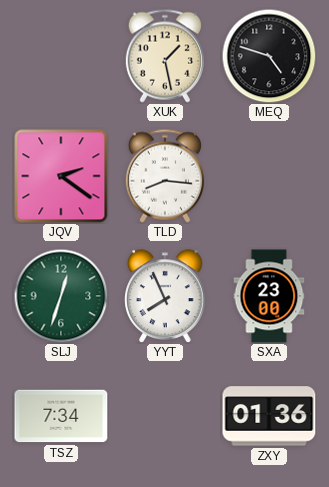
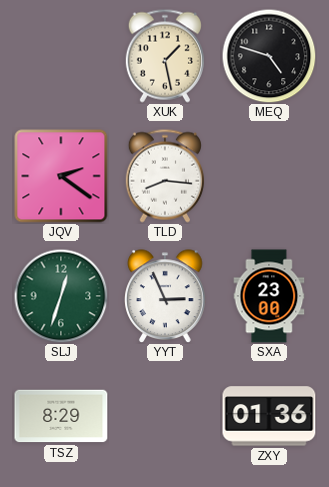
YYT: 7:56 -> 2:56
TSZ: 7:34 -> 8:29
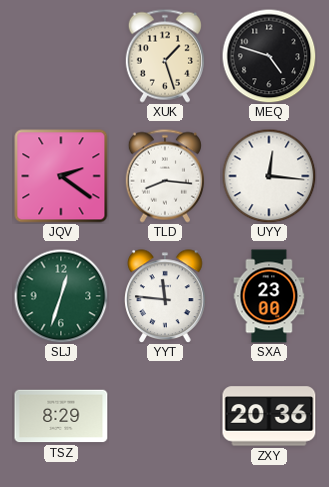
XUK: 1:28 -> 1:27
UYY: none -> 12:16
YYT: 2:56 -> 11:46
ZXY: 01:36 -> 20:36
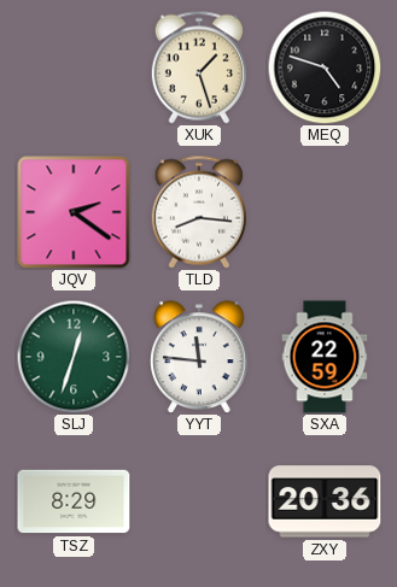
UYY: 12:16 -> none
SXA: 23:00 -> 22:59
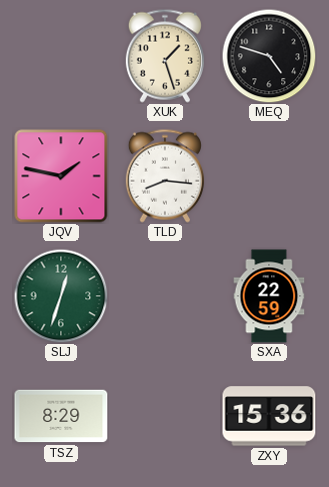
JQV: 2:21 -> 1:47
YYT: 11:46 -> none
ZXY: 20:36 -> 15:36
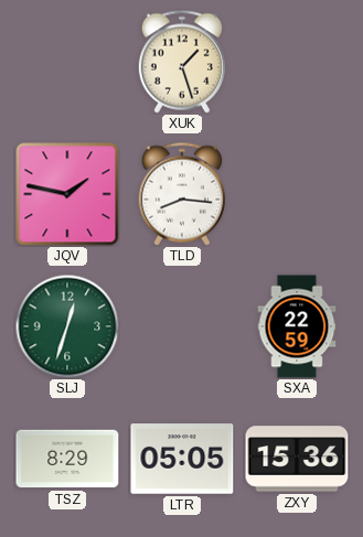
MEQ: 4:48 -> none
LTR: none -> 05:05
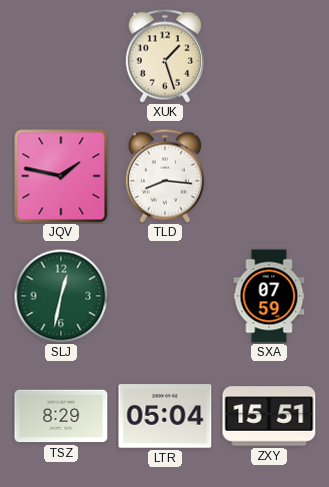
SLJ: 12:33 -> 12:32
SXA: 22:59 -> 07:59
LTR: 05:05 -> 05:04
ZXY: 15:36 -> 15:51
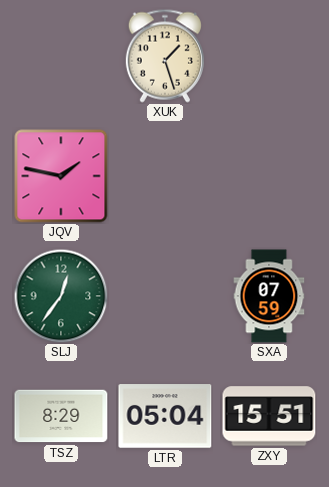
TLD: 8:16 -> none
SLJ: 12:32 -> 12:36
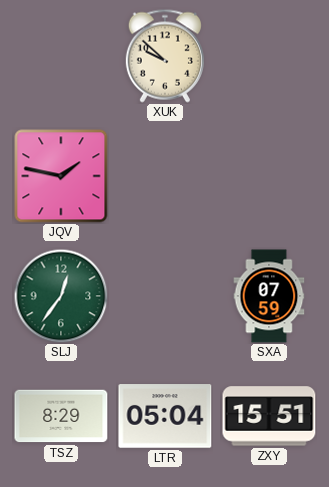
XUK: 1:27 -> 9:52
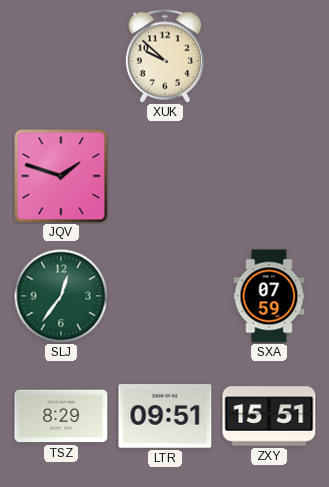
JQV: 1:47 -> 1:48
LTR: 05:04 -> 09:51
